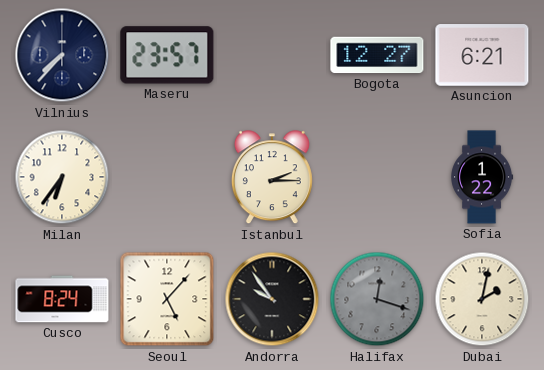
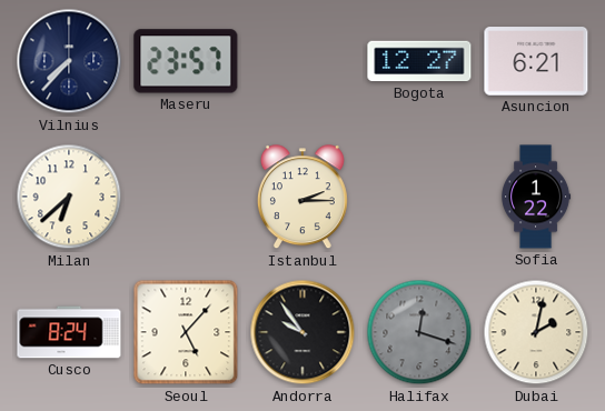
Milan: 6:36 -> 6:38
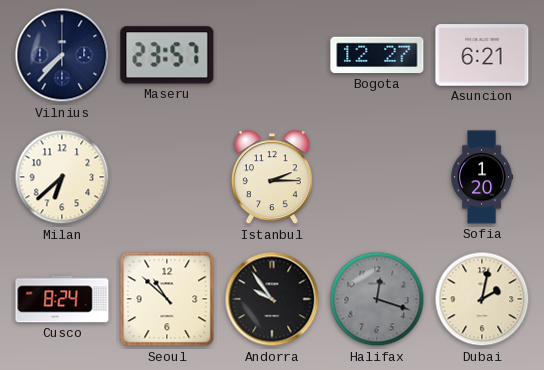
Sofia: 1:22 -> 1:20
Seoul: 5:07 -> 10:52
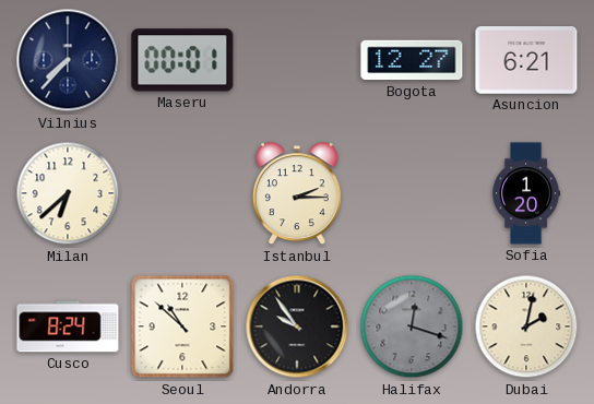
Maseru: 23:57 -> 00:01
